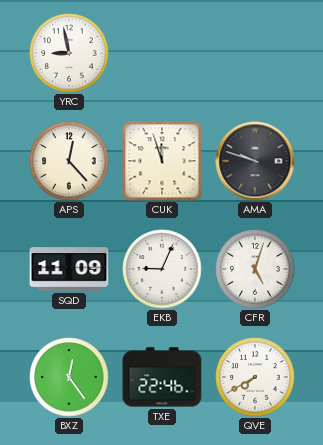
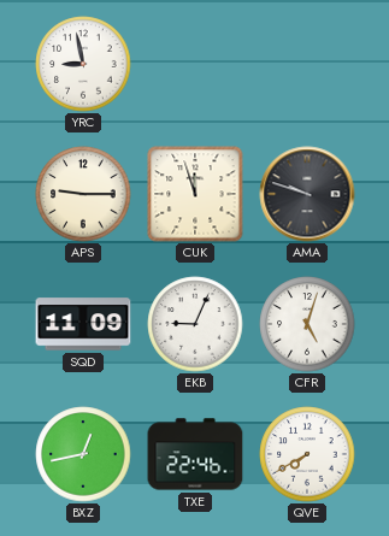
APS: 12:23 -> 9:15
BXZ: 12:24 -> 12:43
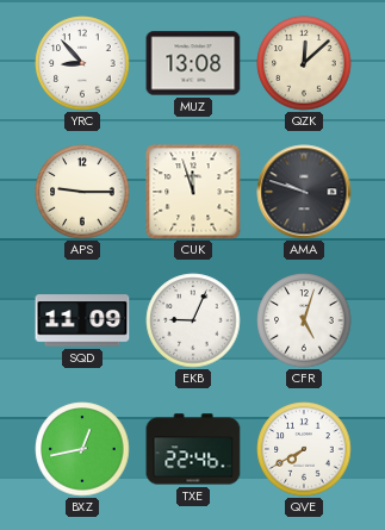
YRC: 8:58 -> 8:53
MUZ: none -> 13:08
QZK: none -> 12:08
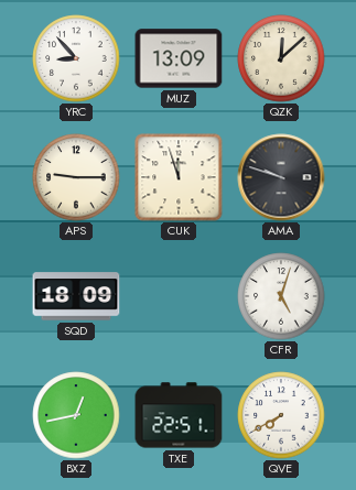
MUZ: 13:08 -> 13:09
SQD: 11:09 -> 18:09
EKB: 9:04 -> none
TXE: 22:46 -> 22:51
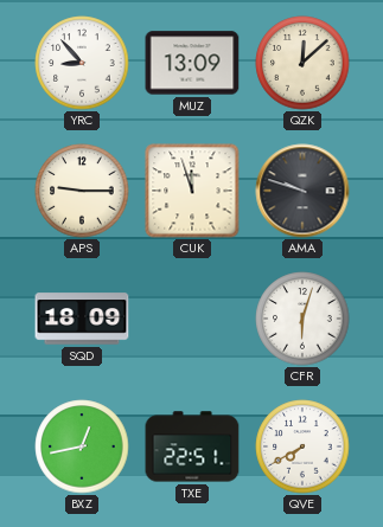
CFR: 5:03 -> 6:03
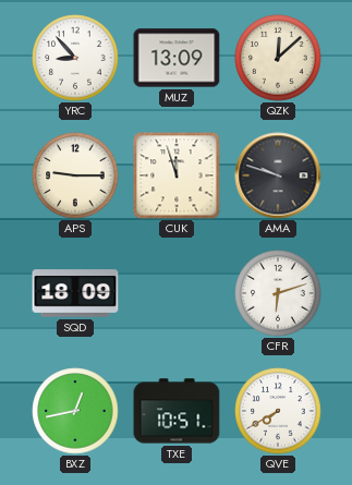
CFR: 6:03 -> 6:12
TXE: 22:51 -> 10:51
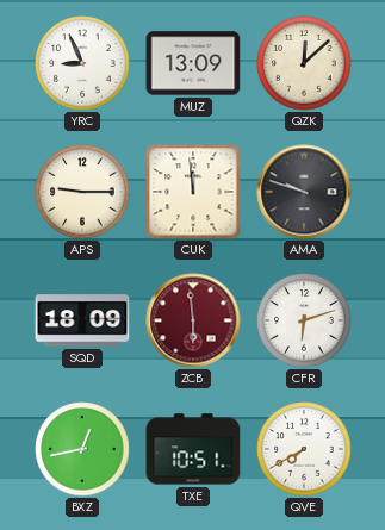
YRC: 8:53 -> 8:56
CUK: 11:57 -> 11:59
ZCB: none -> 5:59
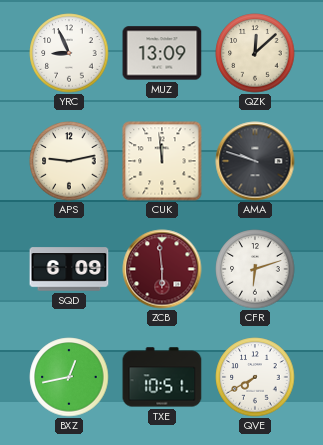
APS: 9:15 -> 9:13
SQD: 18:09 -> 6:09
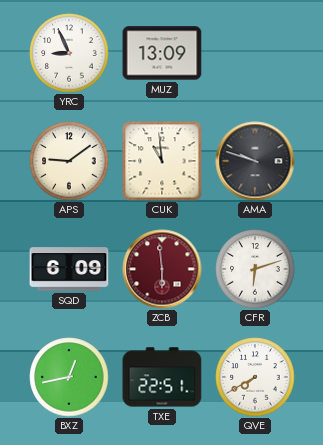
QZK: 12:08 -> none
APS: 9:13 -> 9:09
CUK: 11:59 -> 10:59
TXE: 10:51 -> 22:51
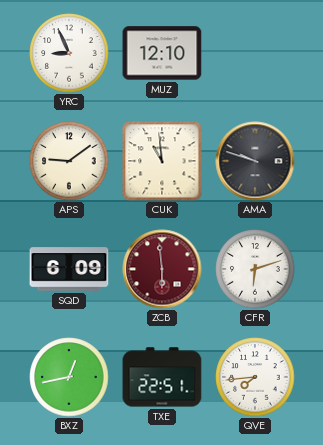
MUZ: 13:09 -> 12:10
QVE: 7:40 -> 7:44
